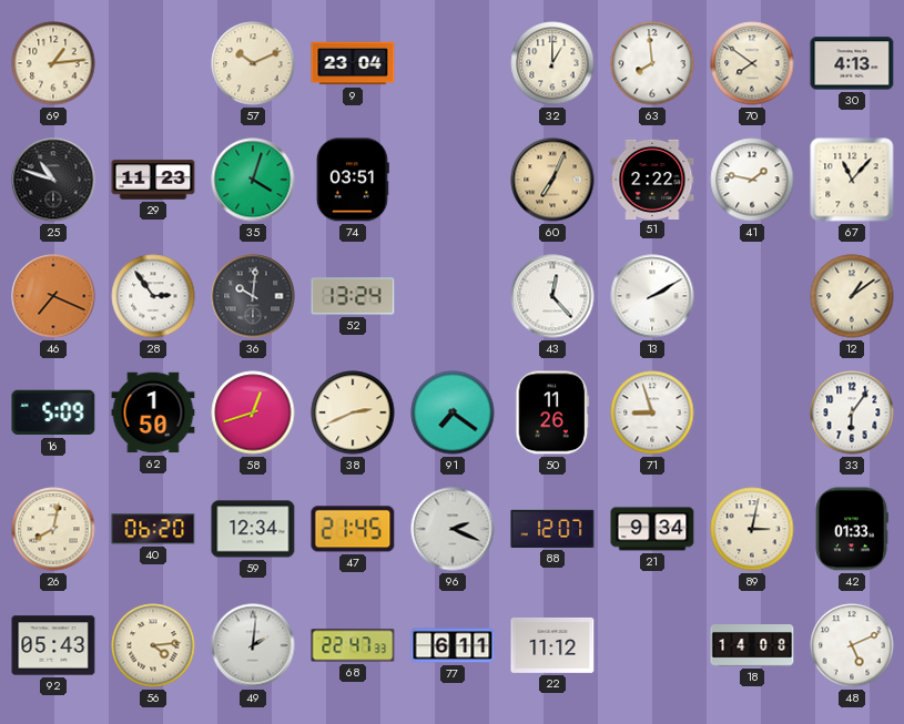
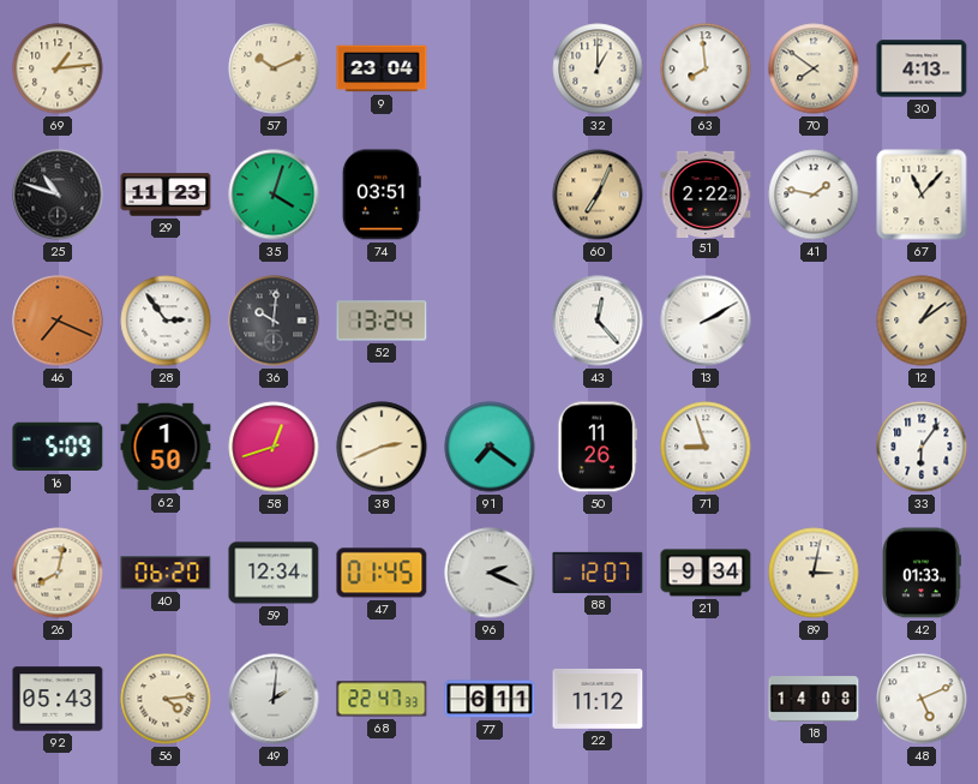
47: 21:45 -> 01:45
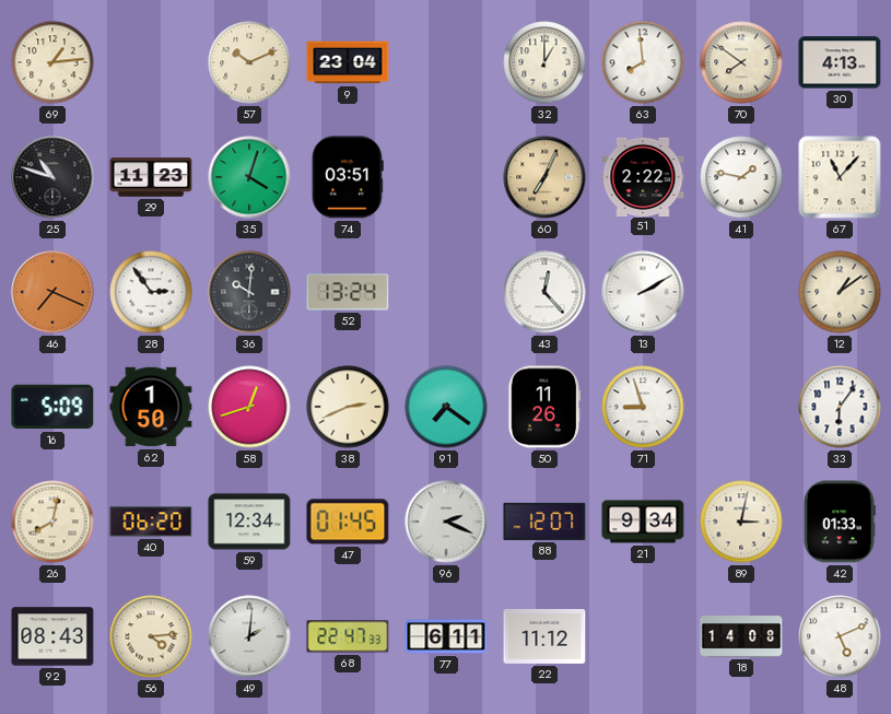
92: 05:43 -> 08:43
